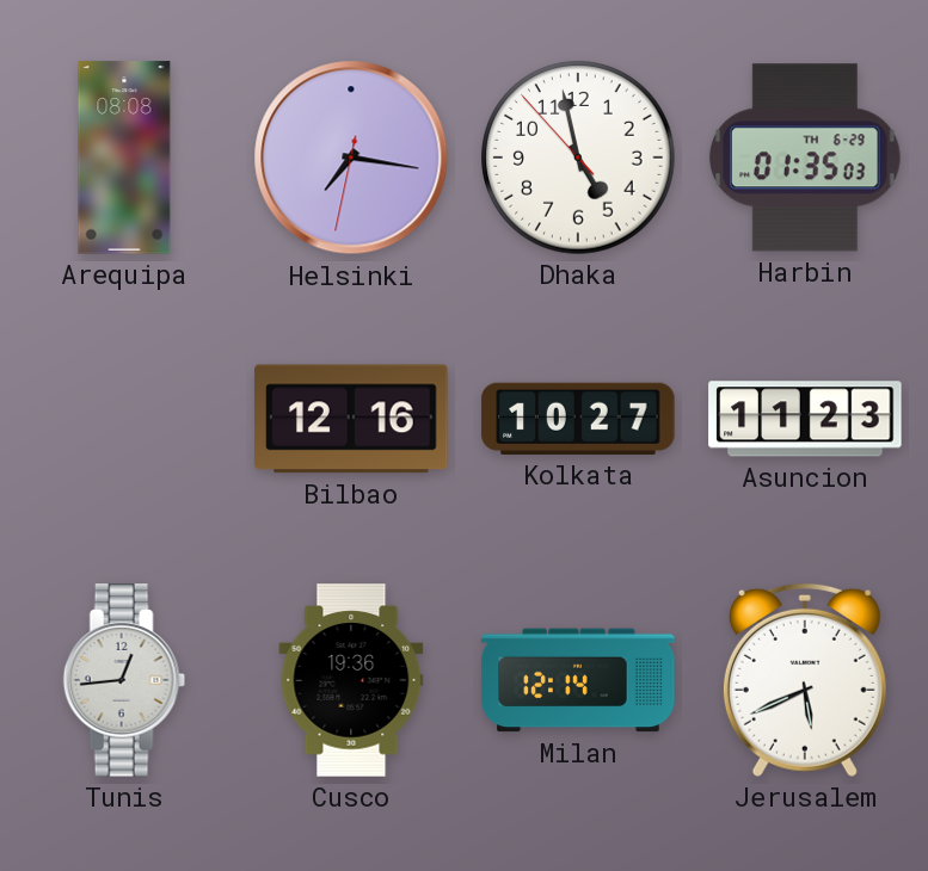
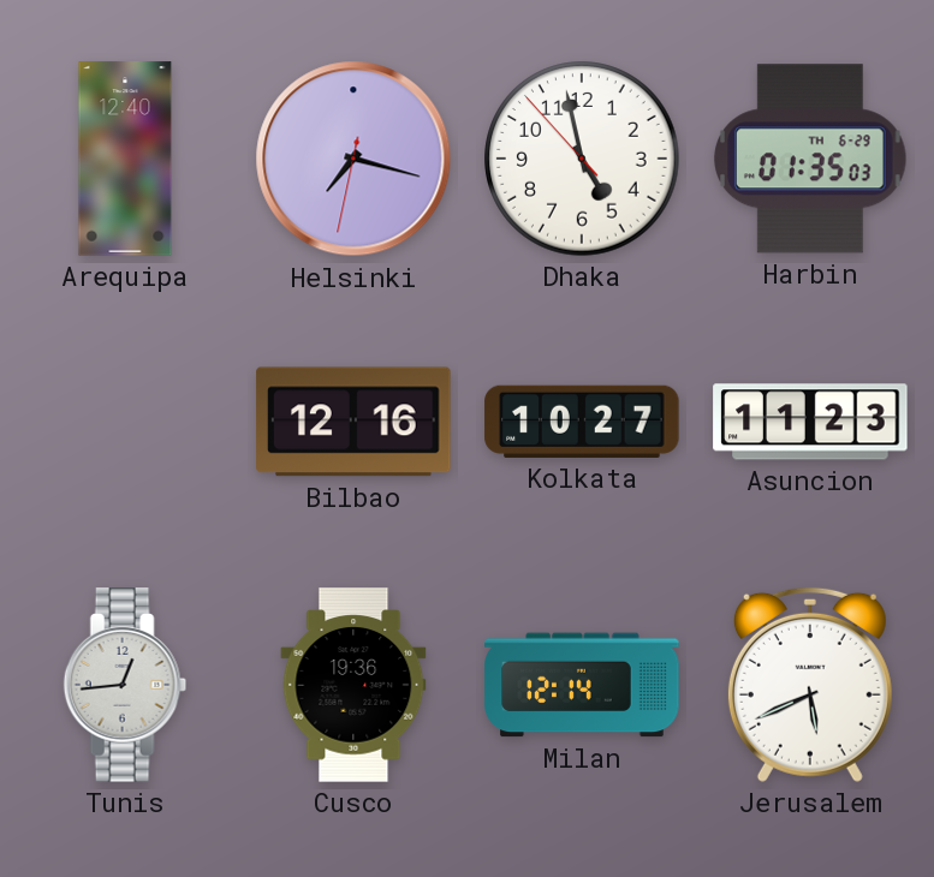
Arequipa: 08:08 -> 12:40
Helsinki: 7:16 -> 7:17
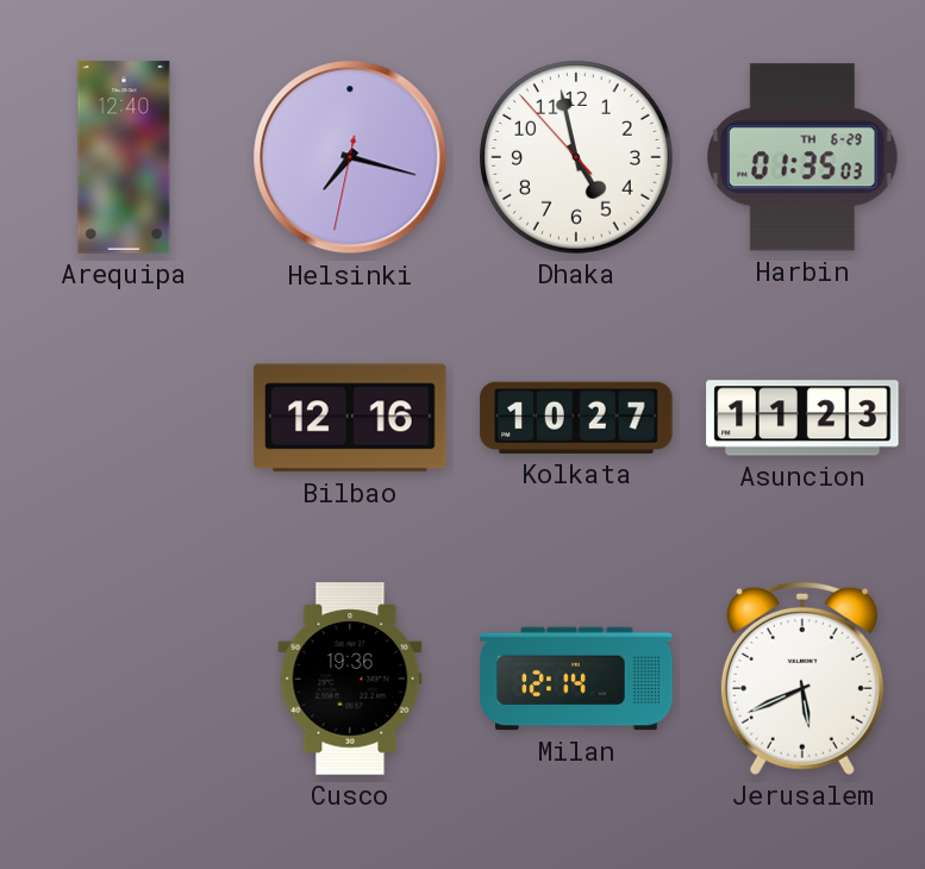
Tunis: 12:44 -> none
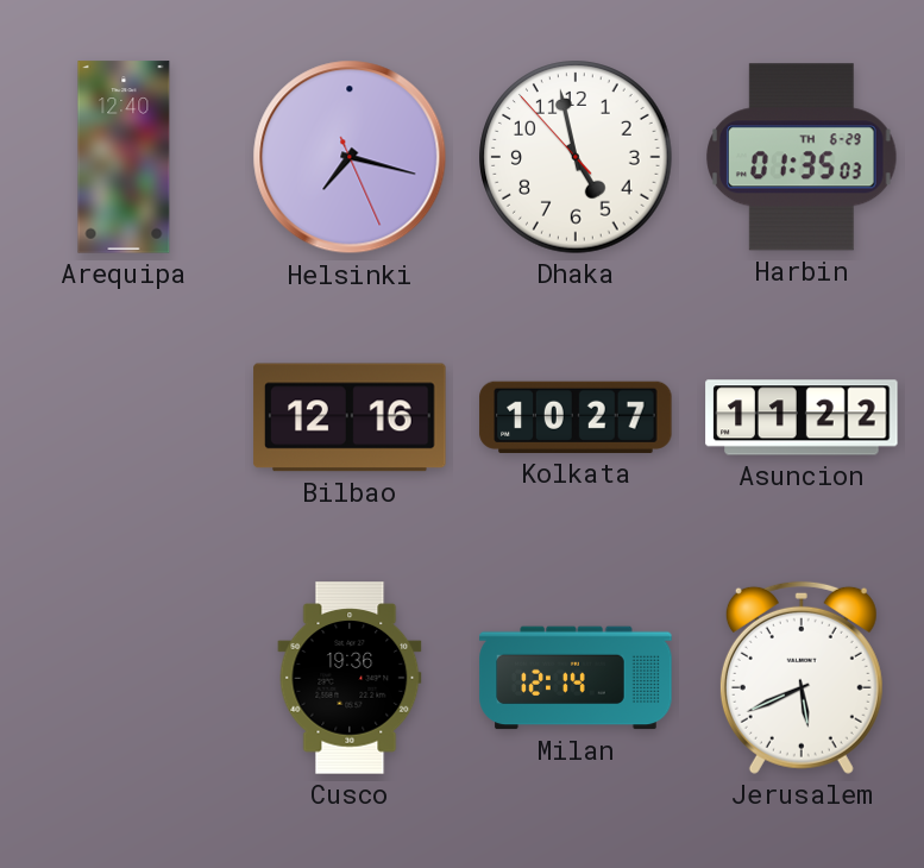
Helsinki: 7:17:32 -> 7:17:26
Asuncion: 11:23 -> 11:22
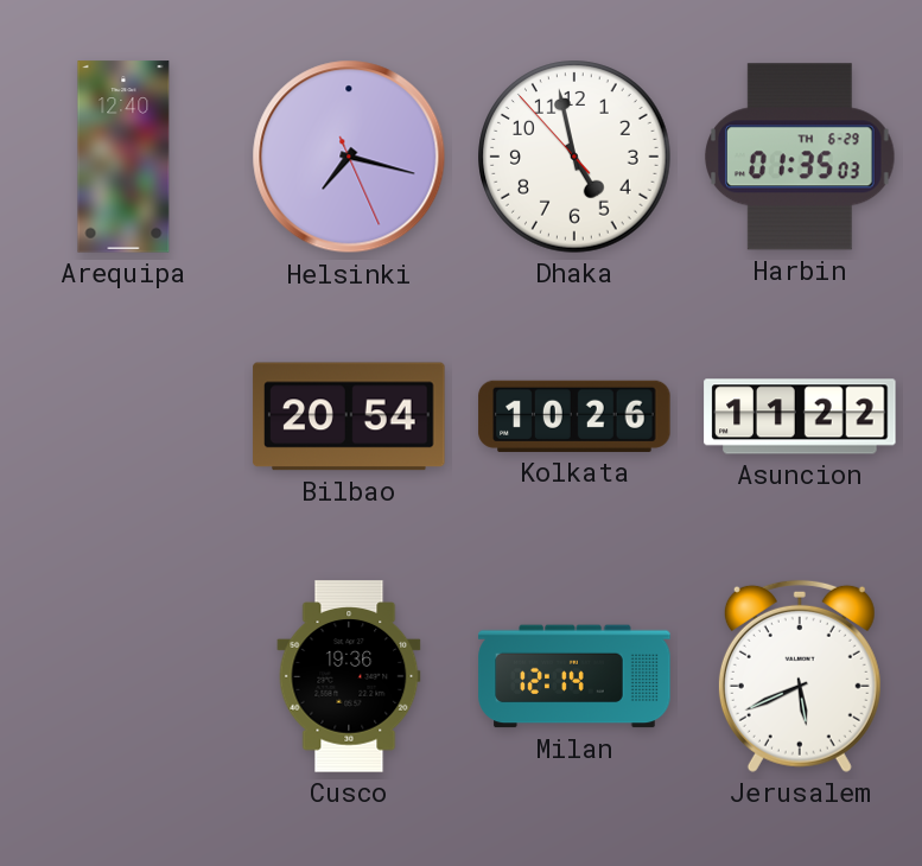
Bilbao: 12:16 -> 20:54
Kolkata: 10:27 -> 10:26
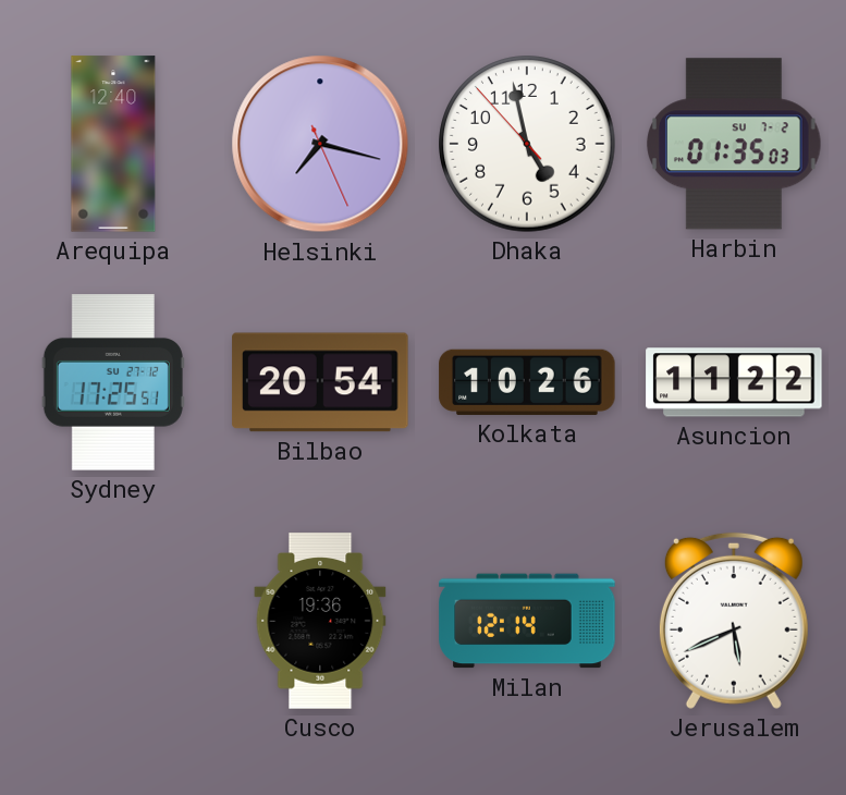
Harbin date: TH 6-29 -> SU 7-2
Sydney: none -> 17:25
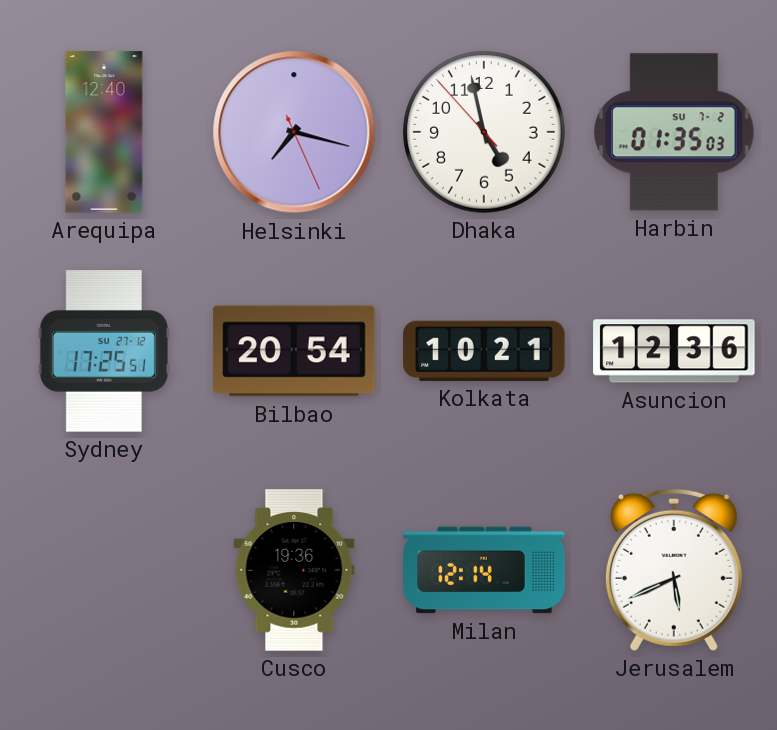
Kolkata: 10:26 -> 10:21
Asuncion: 11:22 -> 12:36
